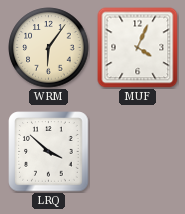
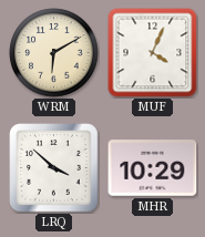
WRM: 6:06 -> 6:10
MHR: none -> 10:29
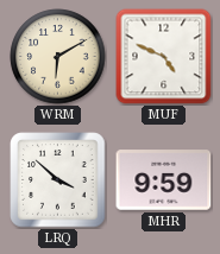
MUF: 4:04 -> 4:49
MHR: 10:29 -> 9:59
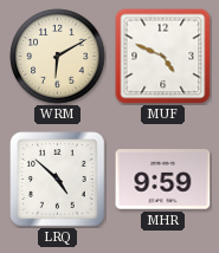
LRQ: 3:52 -> 4:52
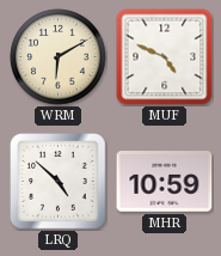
MHR: 9:59 -> 10:59
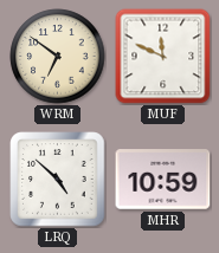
WRM: 6:10 -> 6:51
MUF: 4:49 -> 11:49
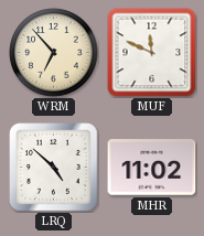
WRM: 6:51 -> 6:53
MHR: 10:59 -> 11:02
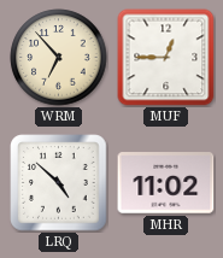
MUF: 11:49 -> 12:45
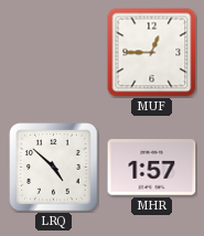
WRM: 6:53 -> none
MHR: 11:02 -> 1:57
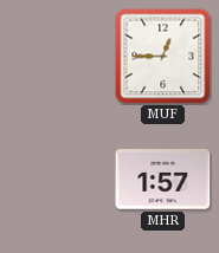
LRQ: 4:52 -> none
